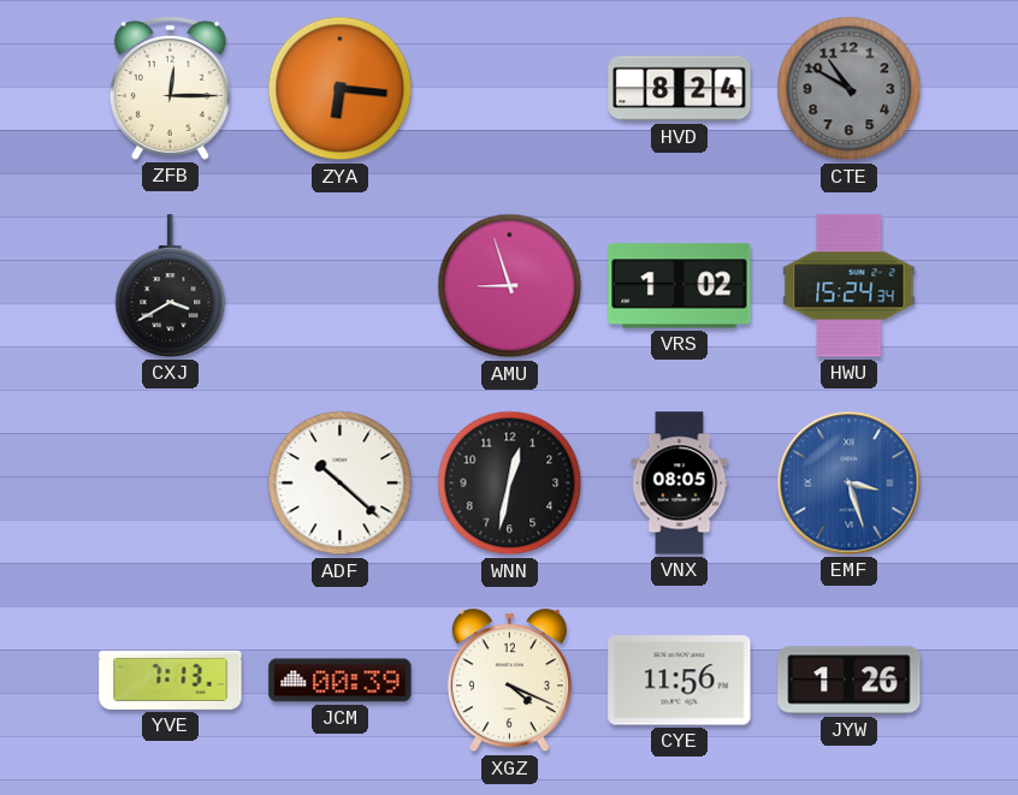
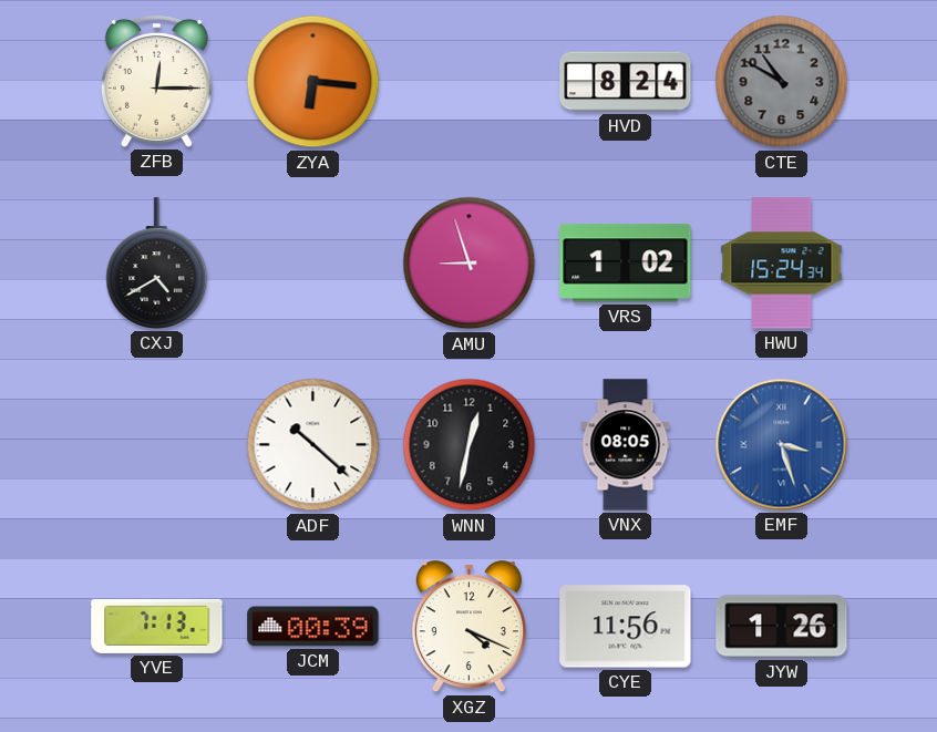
CXJ: 3:40 -> 4:40
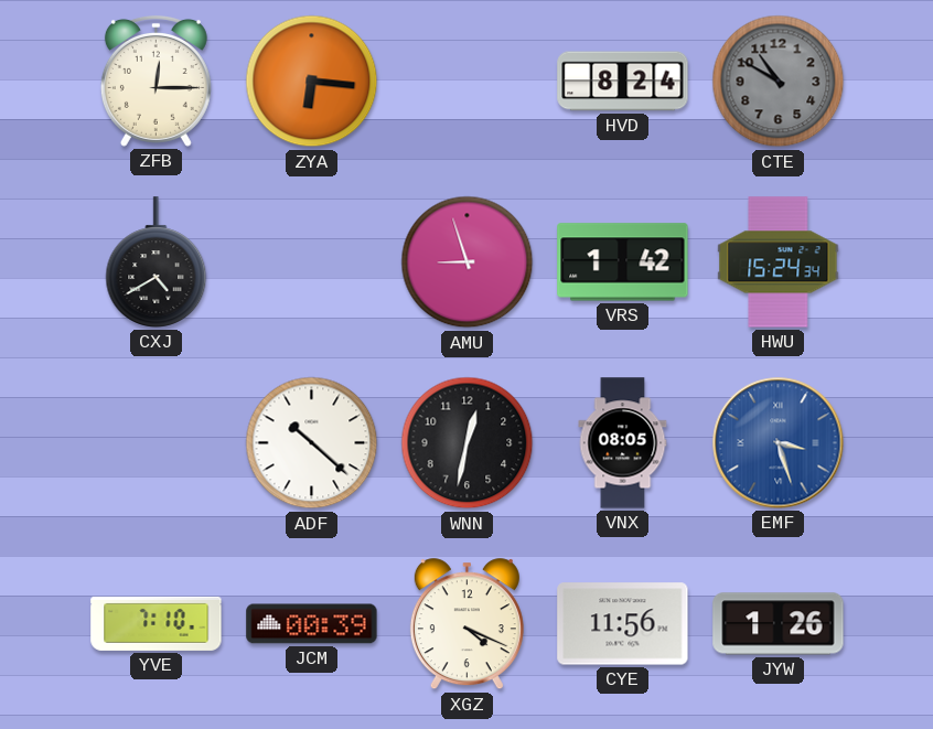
VRS: 1:02 -> 1:42
YVE: 7:13 -> 7:10
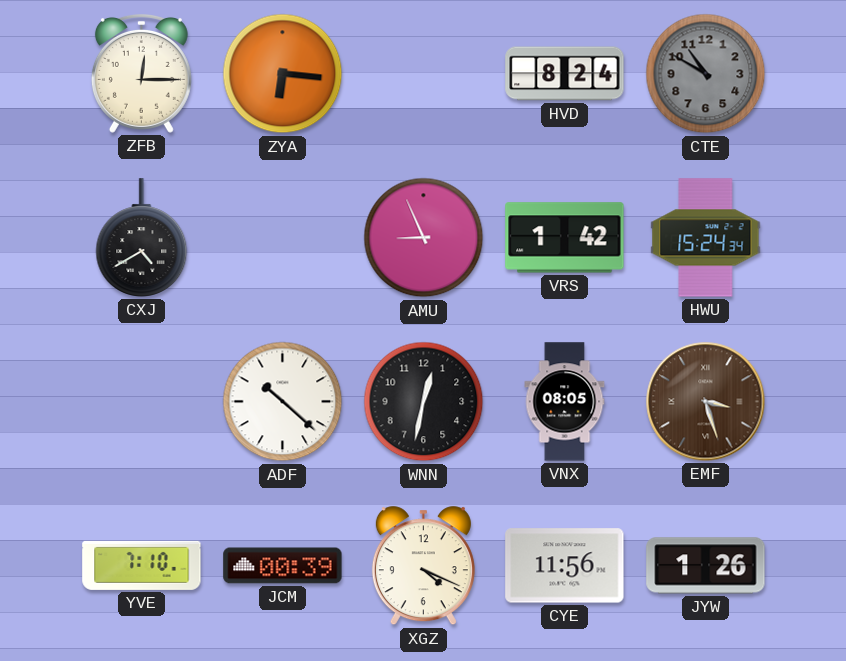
AMU: 8:57 -> 8:56
EMF dial: blue -> brown
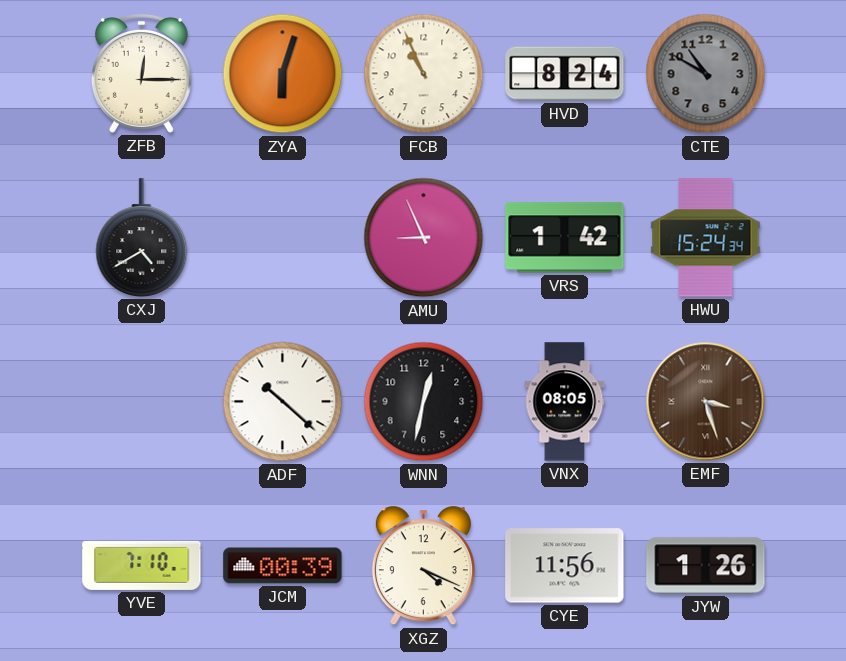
ZYA: 6:16 -> 6:03
FCB: none -> 10:56
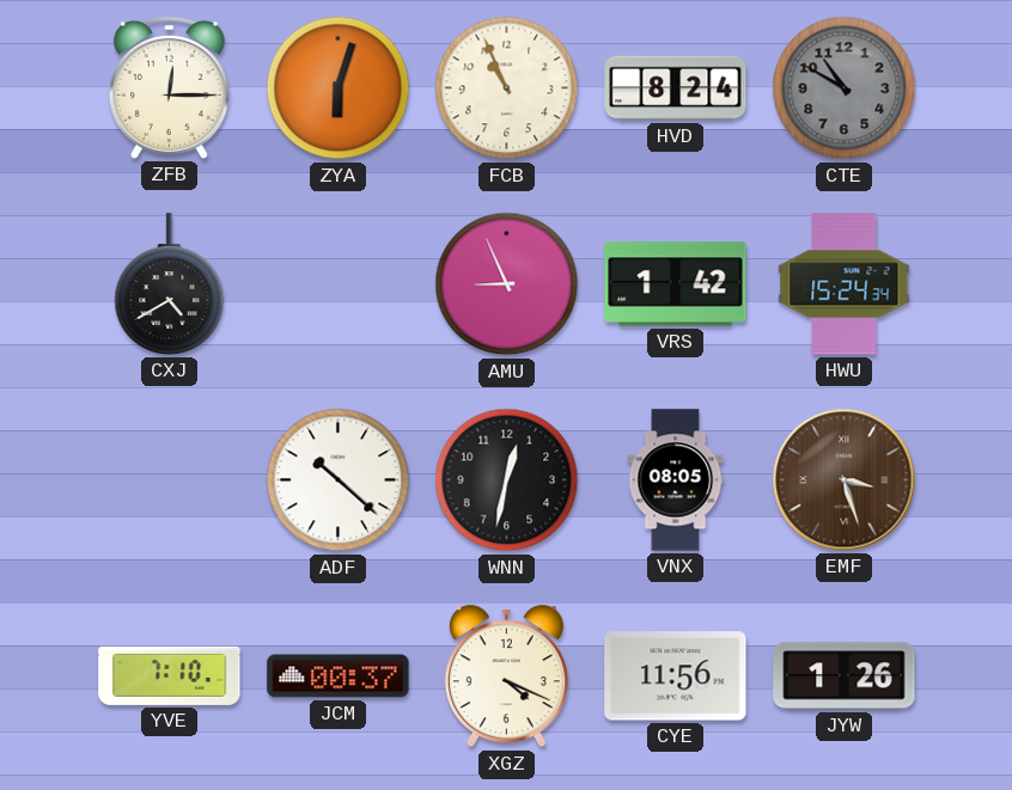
JCM: 00:39 -> 00:37
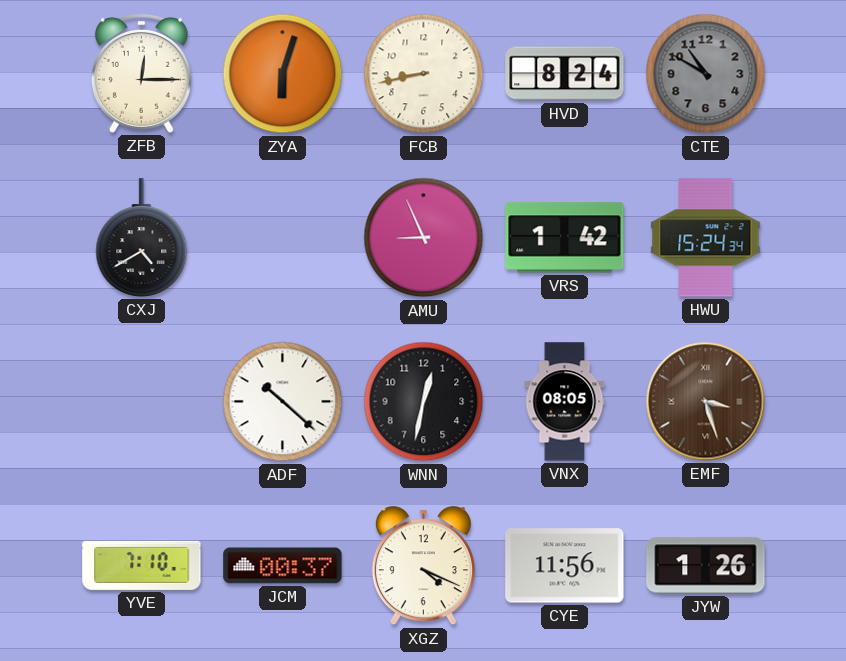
FCB: 10:56 -> 8:43
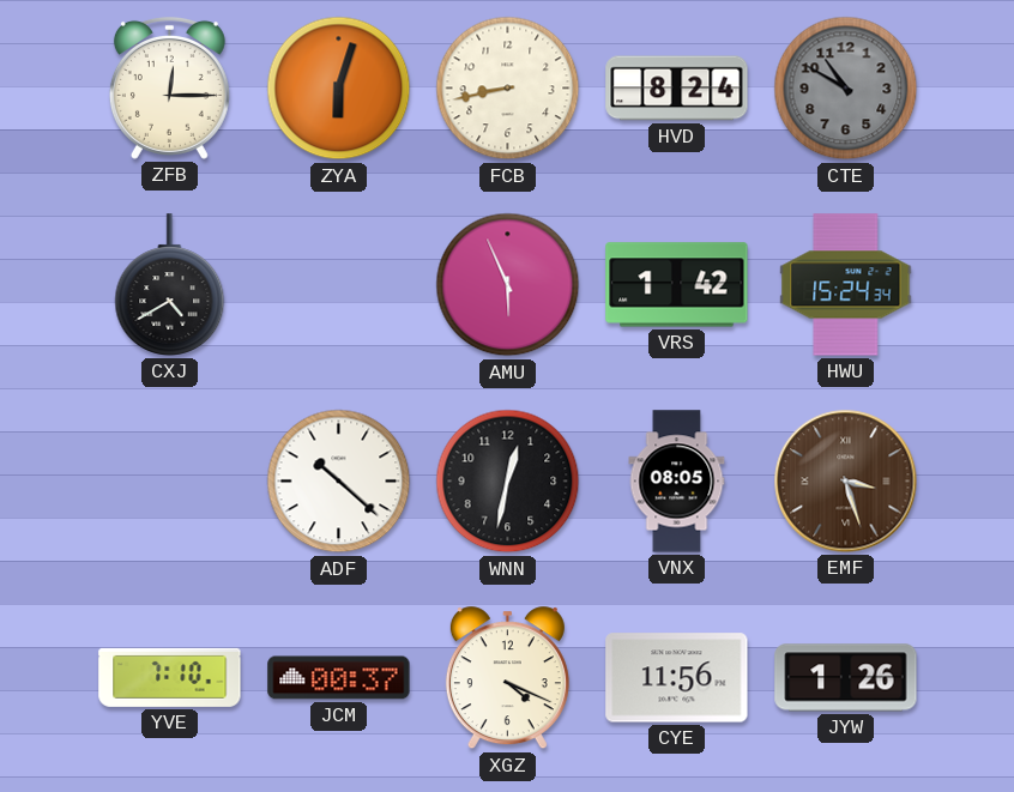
AMU: 8:56 -> 5:56
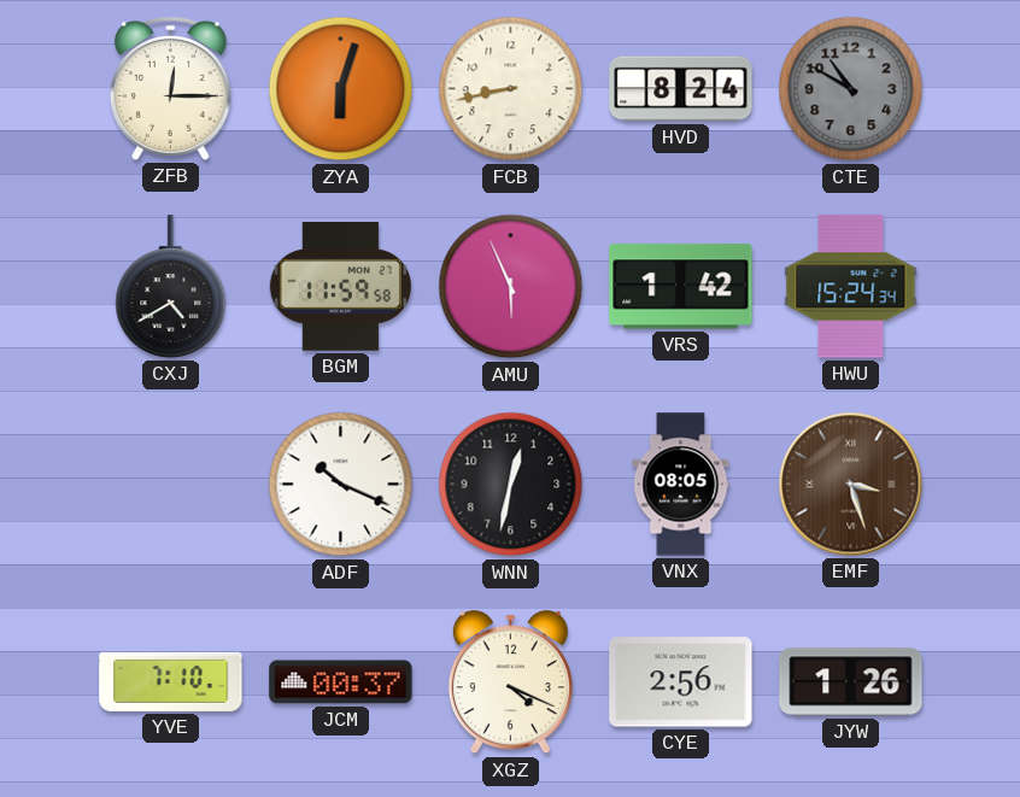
BGM: none -> 11:59
ADF: 10:22 -> 10:19
CYE: 11:56 -> 2:56
